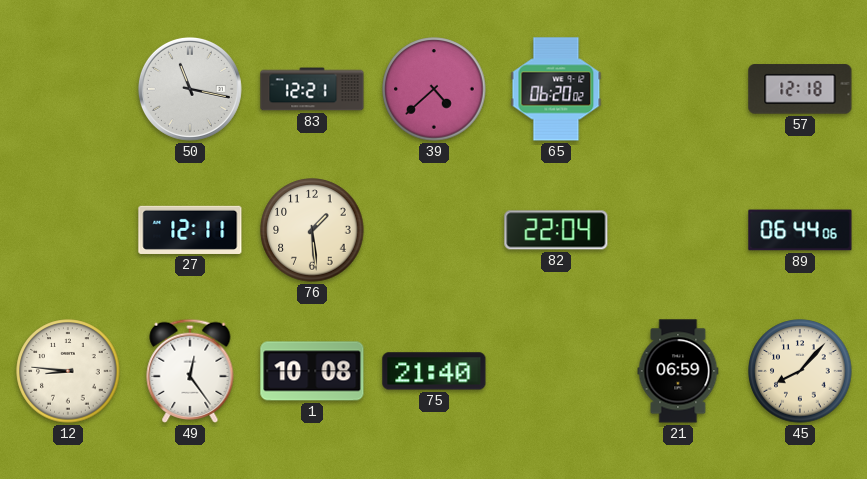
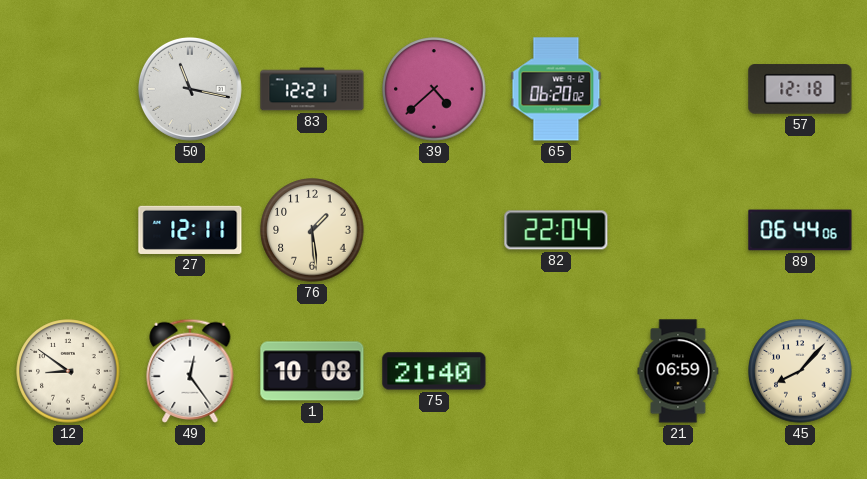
12: 8:46 -> 8:51
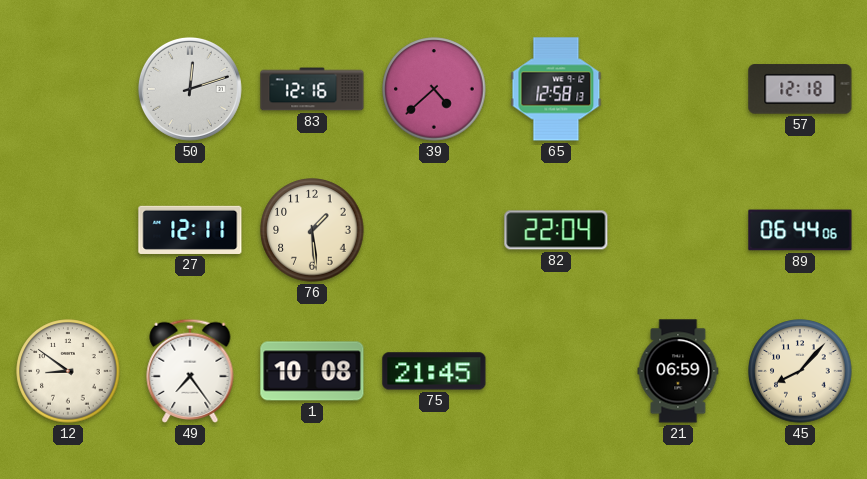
50: 11:17 -> 12:12
83: 12:21 -> 12:16
65: 06:20 -> 12:58
49: 12:24 -> 7:24
75: 21:40 -> 21:45
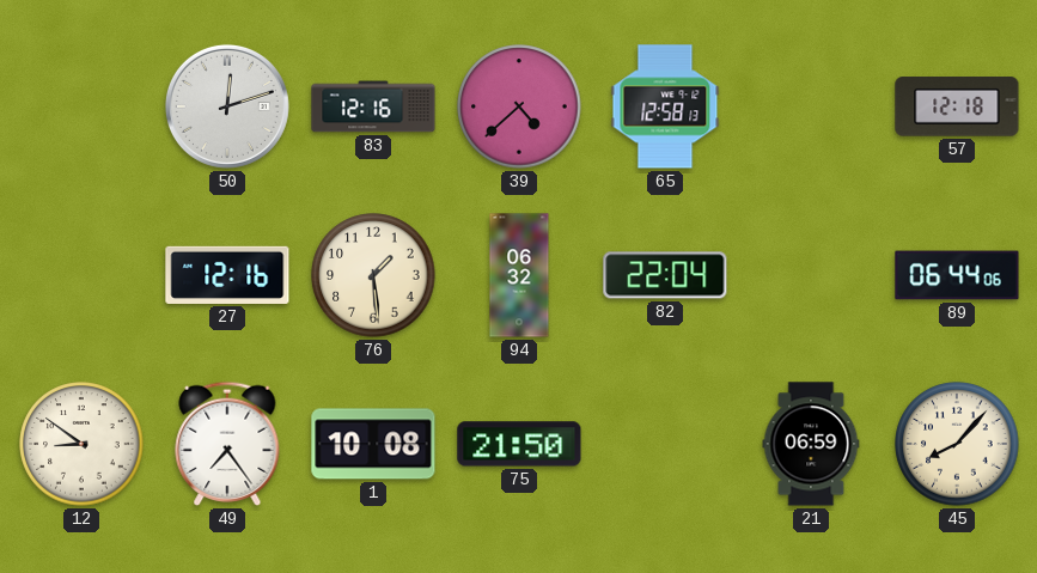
27: 12:11 -> 12:16
94: none -> 06:32
75: 21:45 -> 21:50
